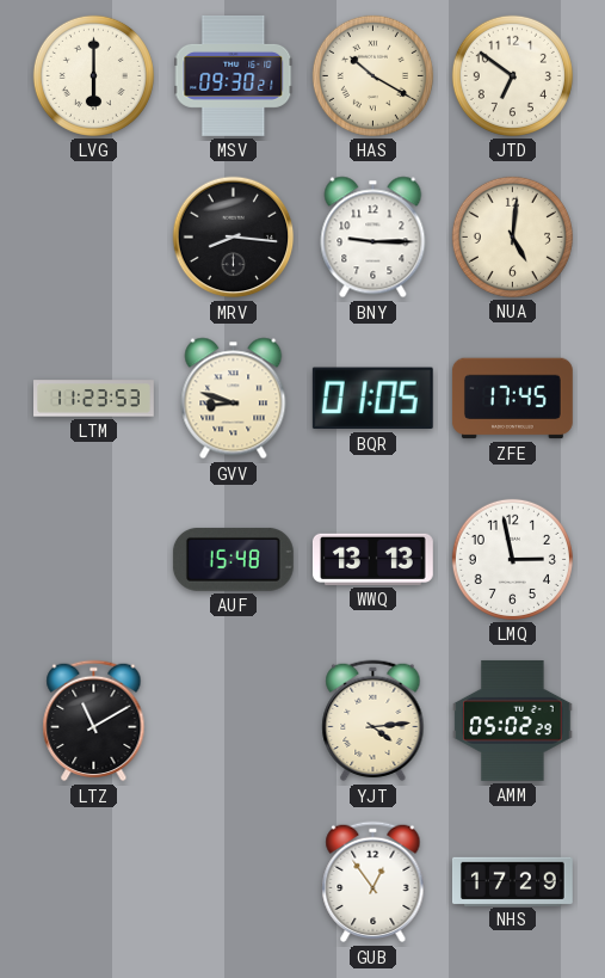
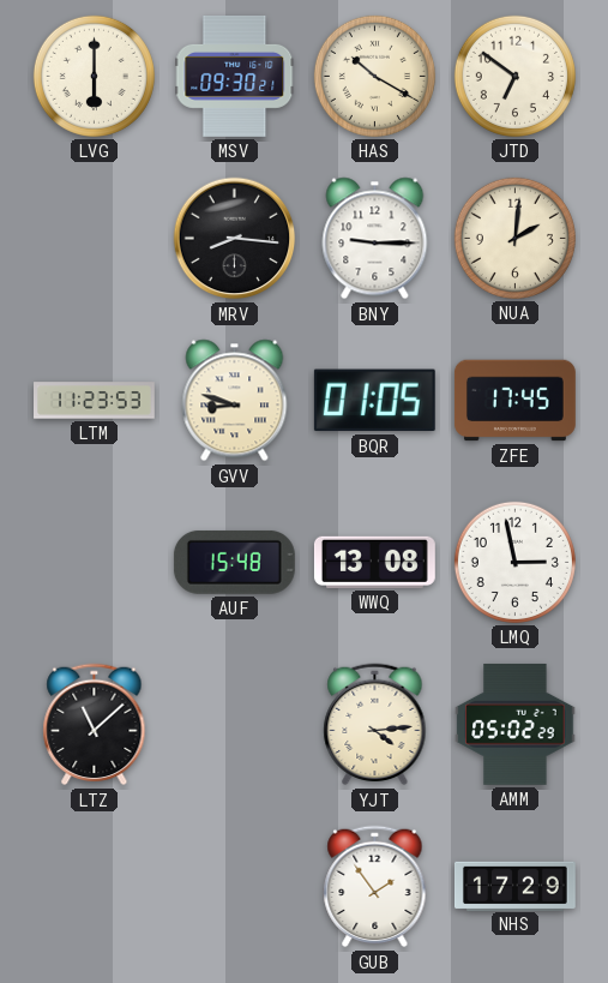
NUA: 5:01 -> 2:01
WWQ: 13:13 -> 13:08
LTZ: 11:10 -> 11:08
GUB: 12:54 -> 1:54
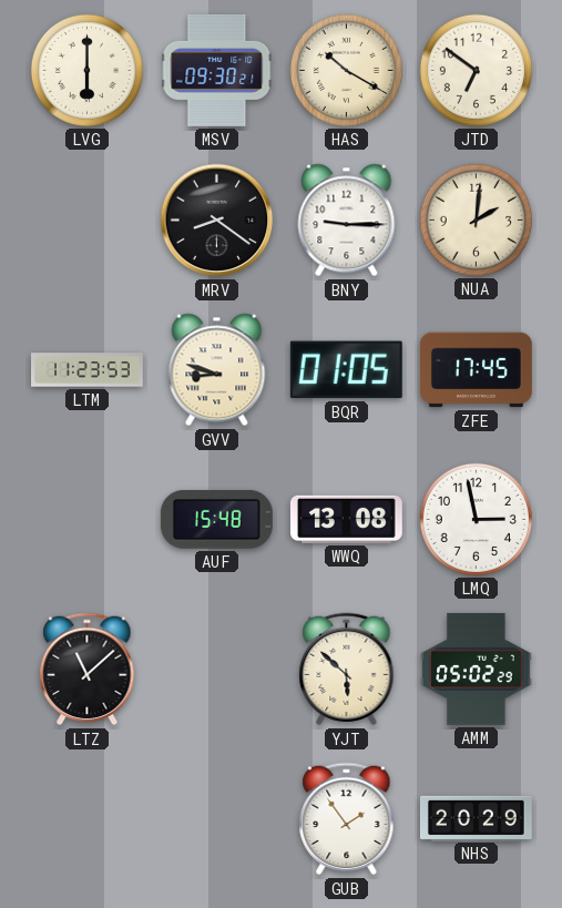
MRV: 8:16 -> 8:21
YJT: 4:14 -> 5:52
NHS: 17:29 -> 20:29
